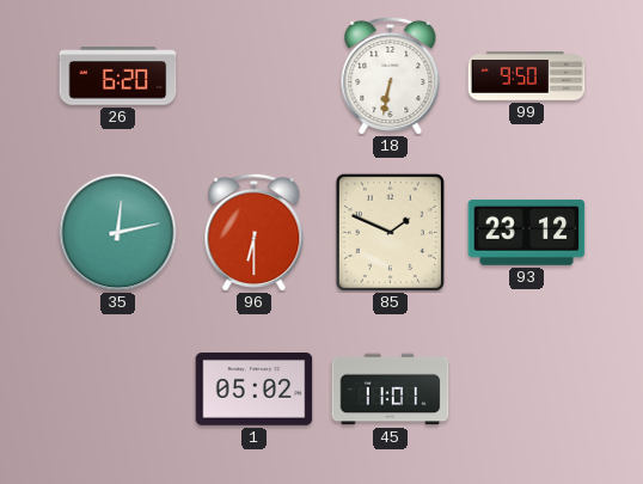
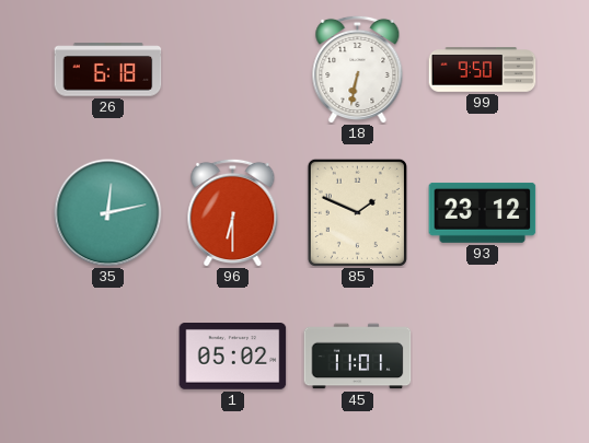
26: 6:20 -> 6:18
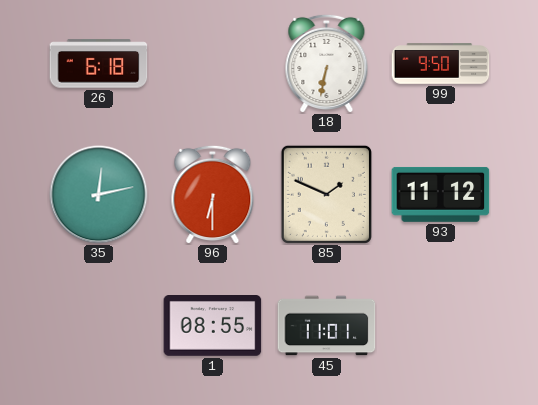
93: 23:12 -> 11:12
1: 05:02 -> 08:55
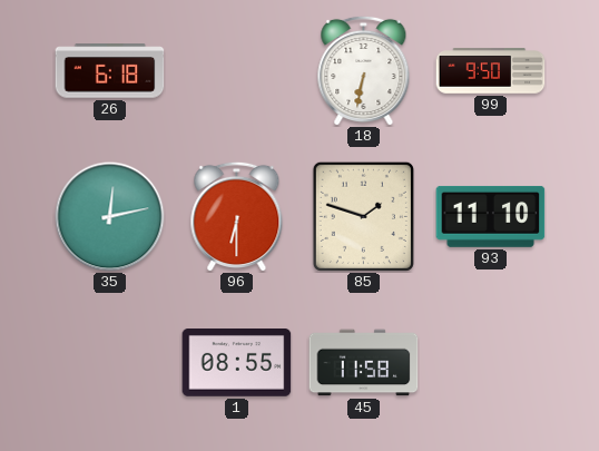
85: 1:49 -> 1:48
93: 11:12 -> 11:10
45: 11:01 -> 11:58
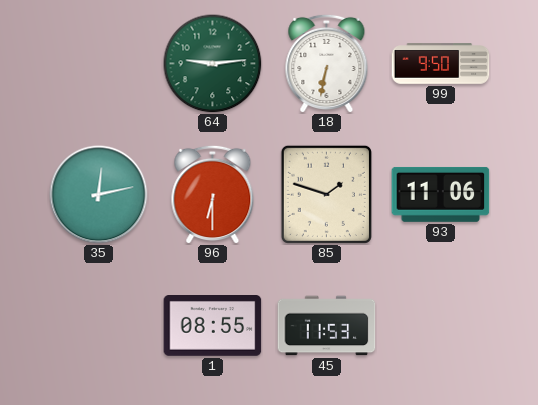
26: 6:18 -> none
64: none -> 9:14
93: 11:10 -> 11:06
45: 11:58 -> 11:53
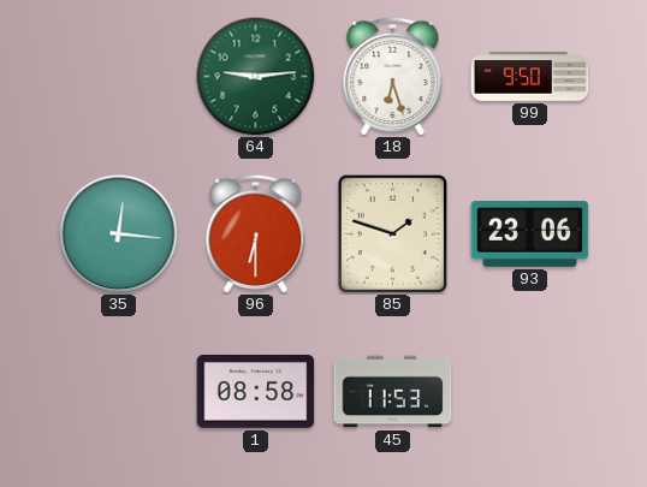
18: 6:32 -> 6:27
35: 12:13 -> 12:16
93: 11:06 -> 23:06
1: 08:55 -> 08:58
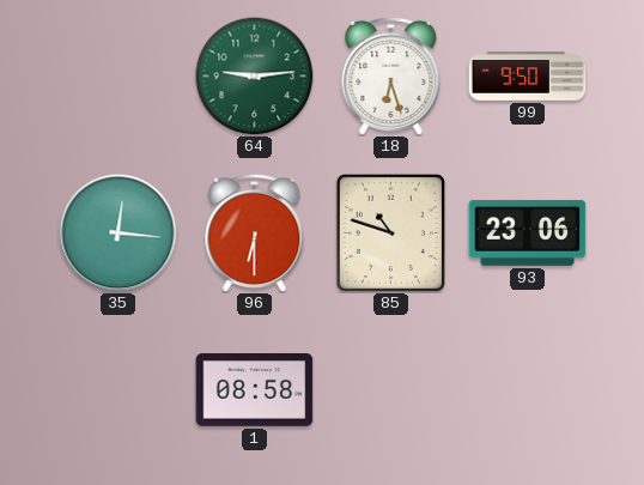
85: 1:48 -> 10:48
45: 11:53 -> none
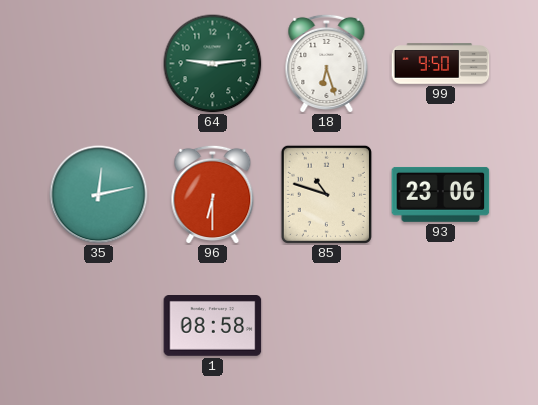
35: 12:16 -> 12:13
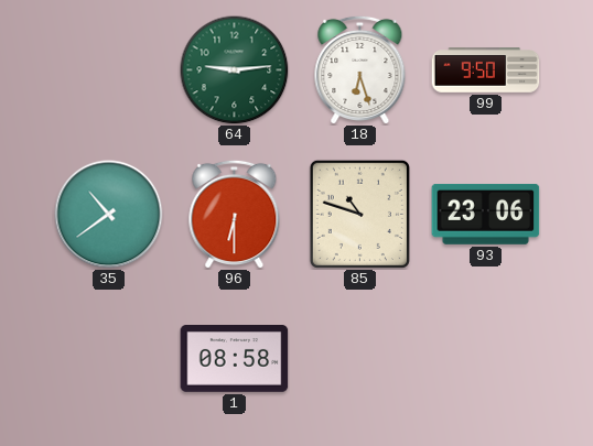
35: 12:13 -> 10:39
